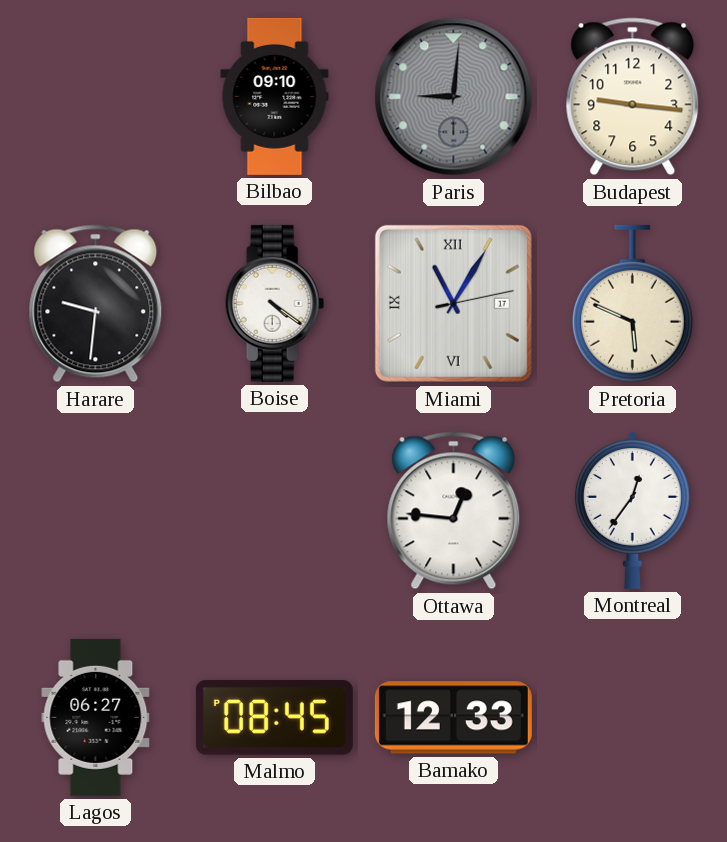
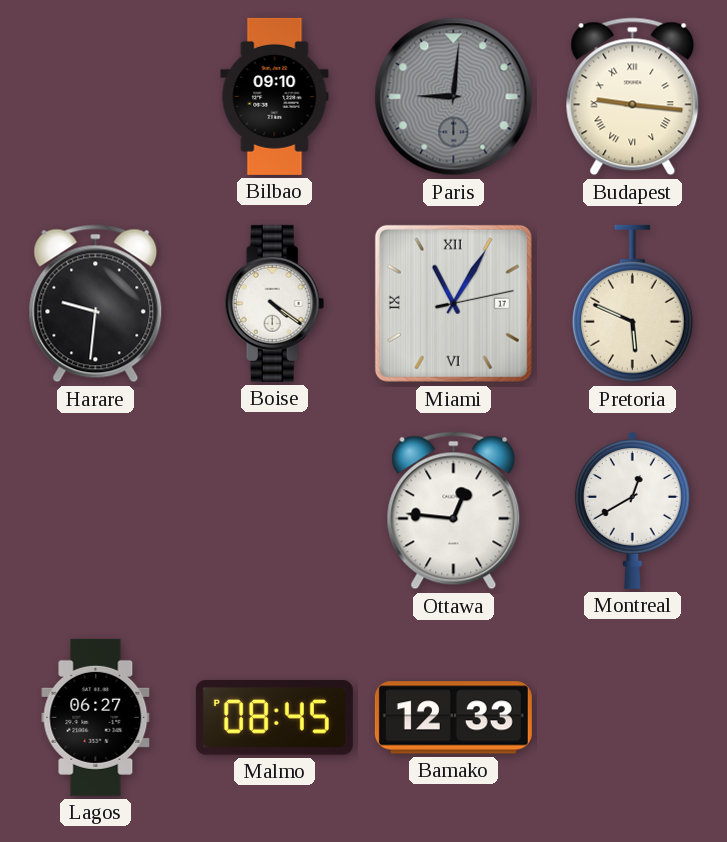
Budapest numerals: Arabic -> Roman
Montreal: 12:36 -> 12:40
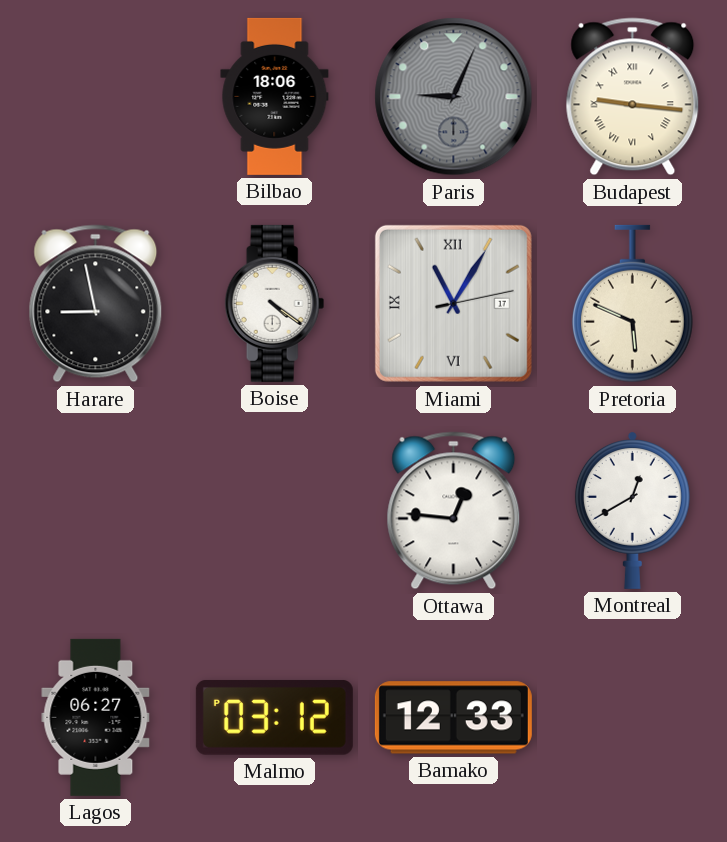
Bilbao: 09:10 -> 18:06
Paris: 9:01 -> 9:04
Harare: 9:31 -> 8:58
Malmo: 08:45 -> 03:12
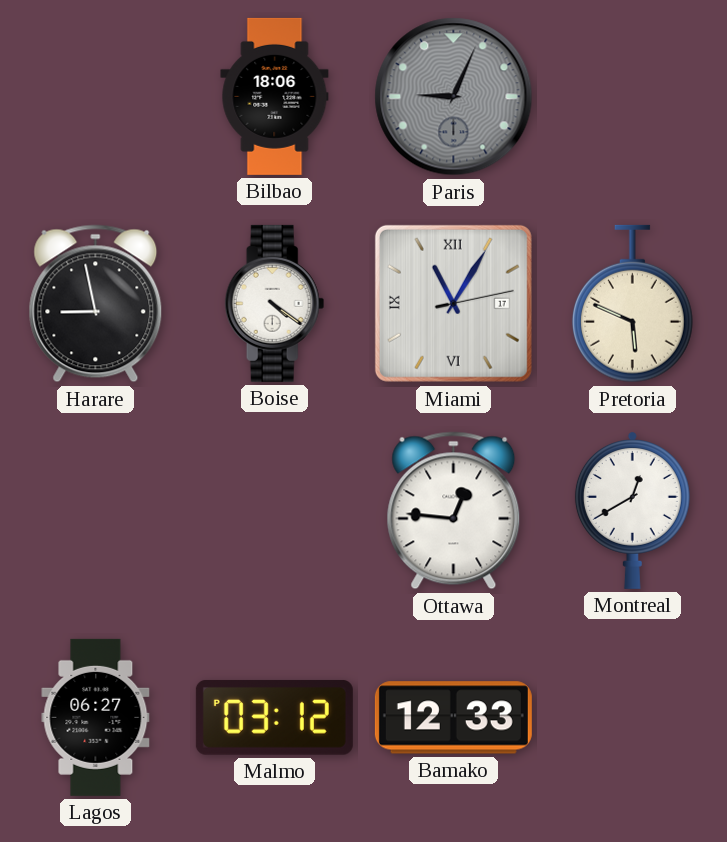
Budapest: 9:16 -> none
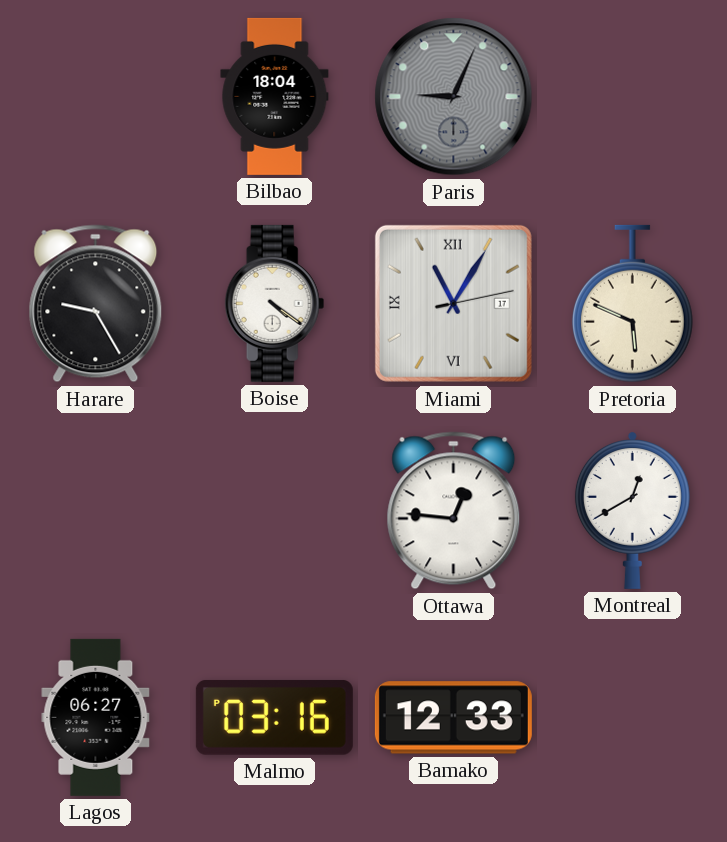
Bilbao: 18:06 -> 18:04
Harare: 8:58 -> 9:25
Malmo: 03:12 -> 03:16
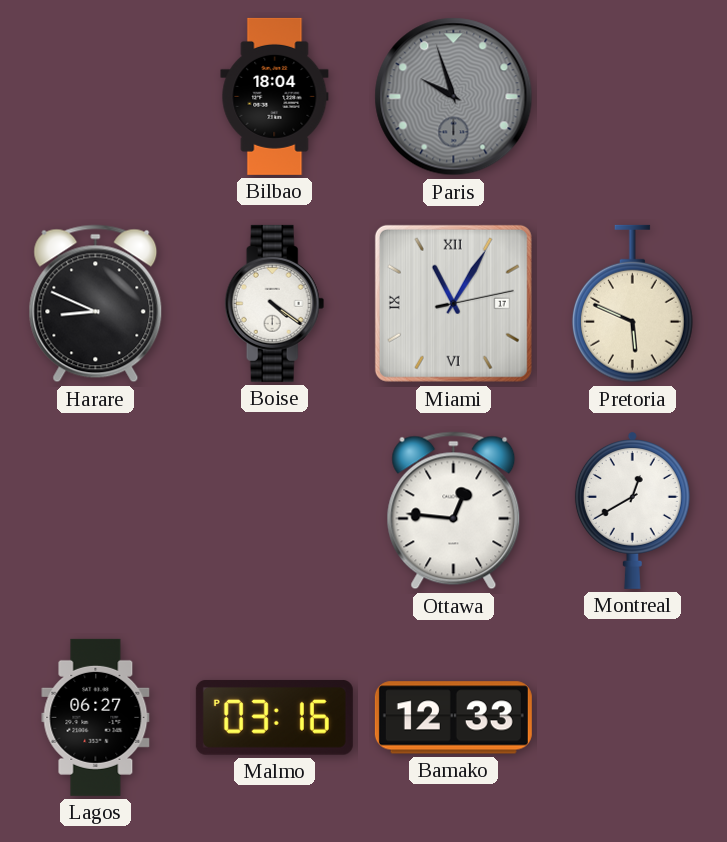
Paris: 9:04 -> 9:57
Harare: 9:25 -> 8:49
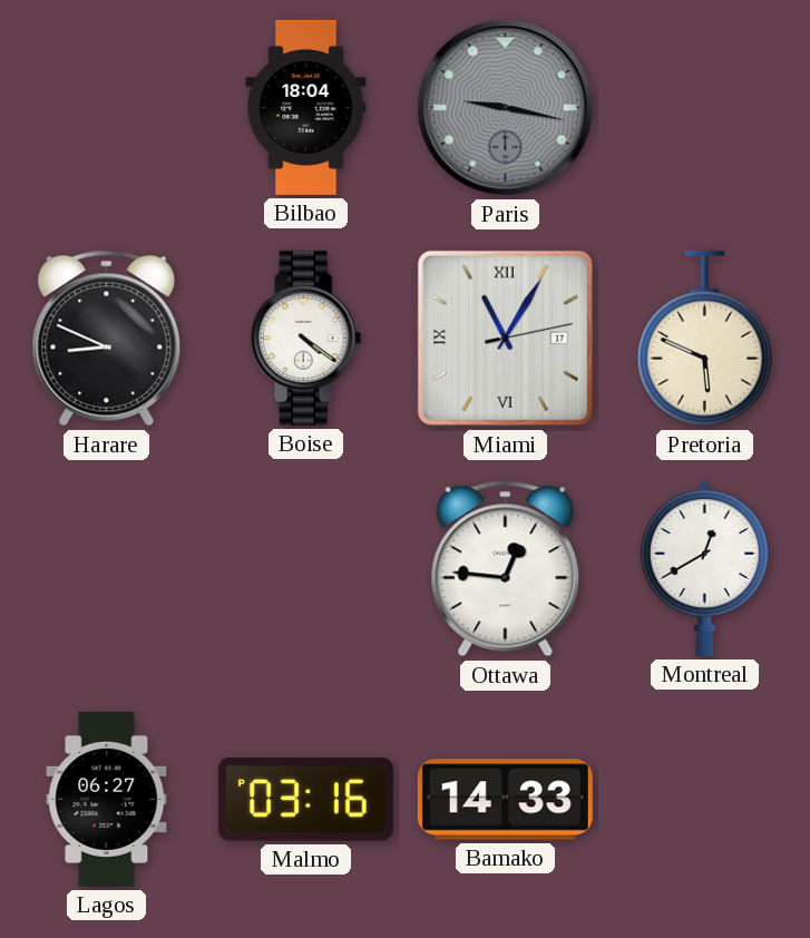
Paris: 9:57 -> 9:17
Bamako: 12:33 -> 14:33
